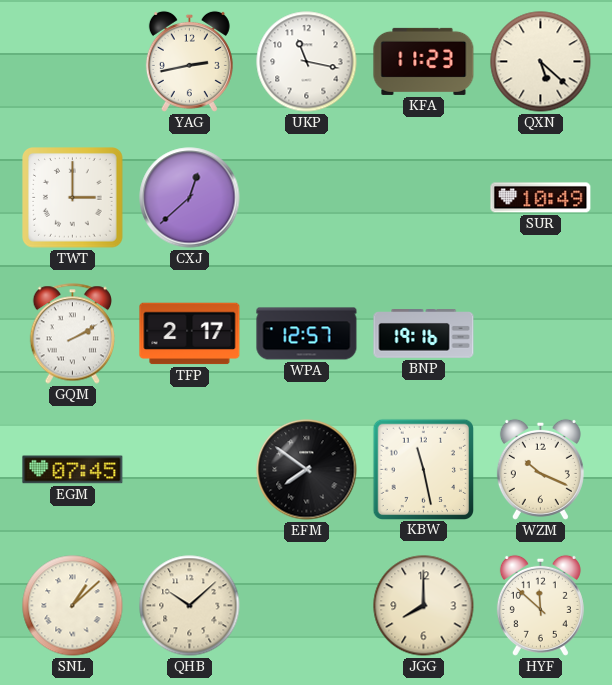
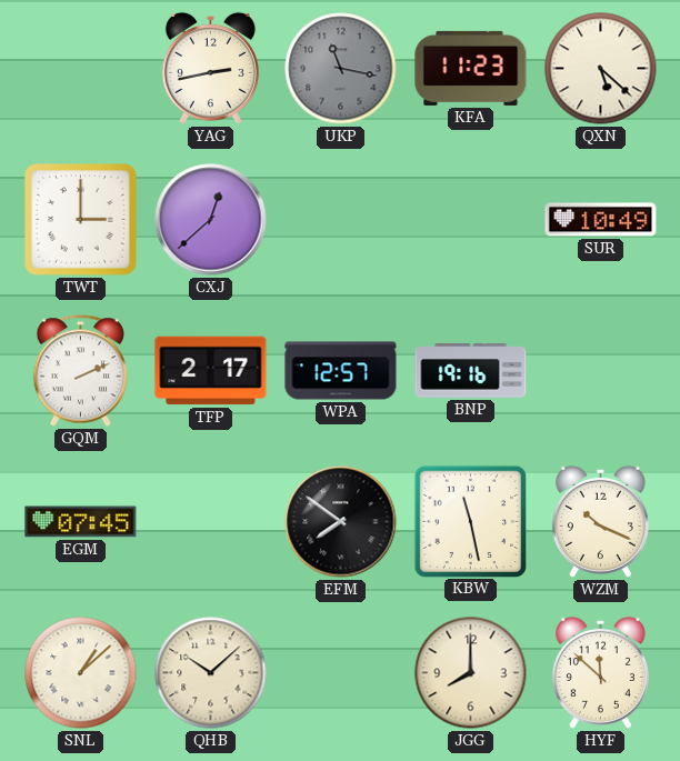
UKP dial: white -> grey
GQM: 2:10 -> 2:11
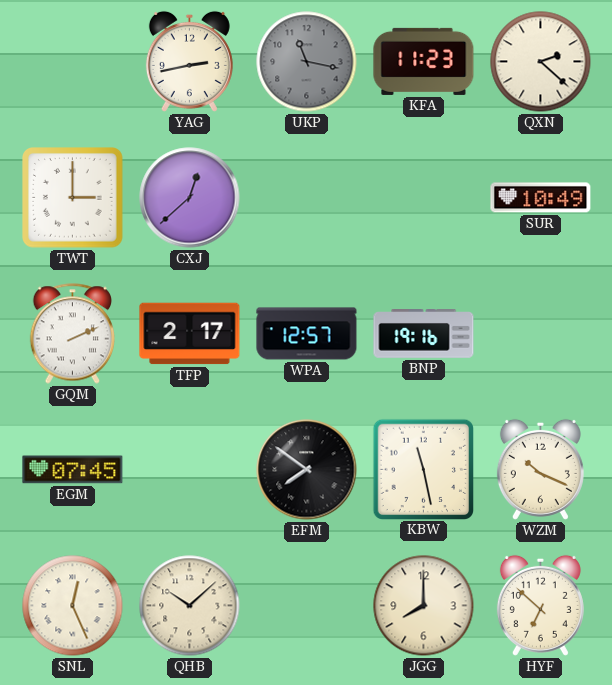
QXN: 5:22 -> 2:22
SNL: 1:08 -> 12:26
HYF: 11:52 -> 6:52
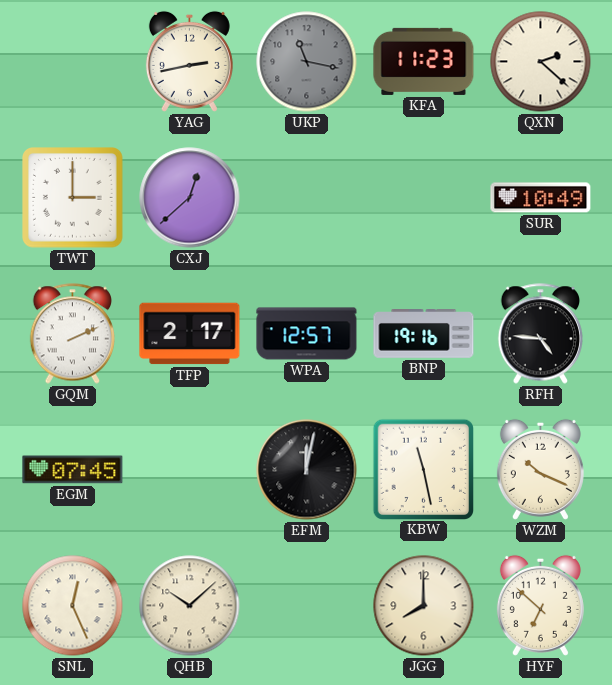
RFH: none -> 4:46
EFM: 7:51 -> 12:02
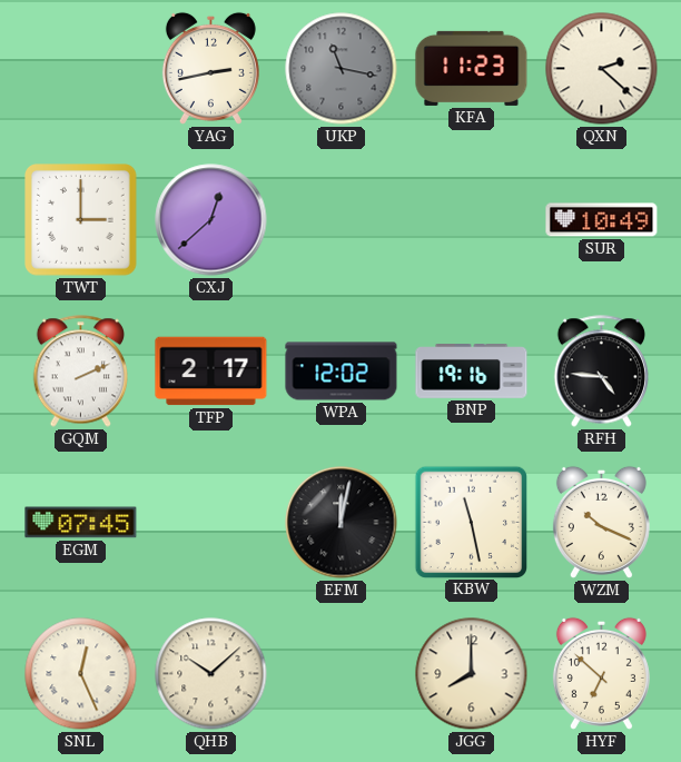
WPA: 12:57 -> 12:02
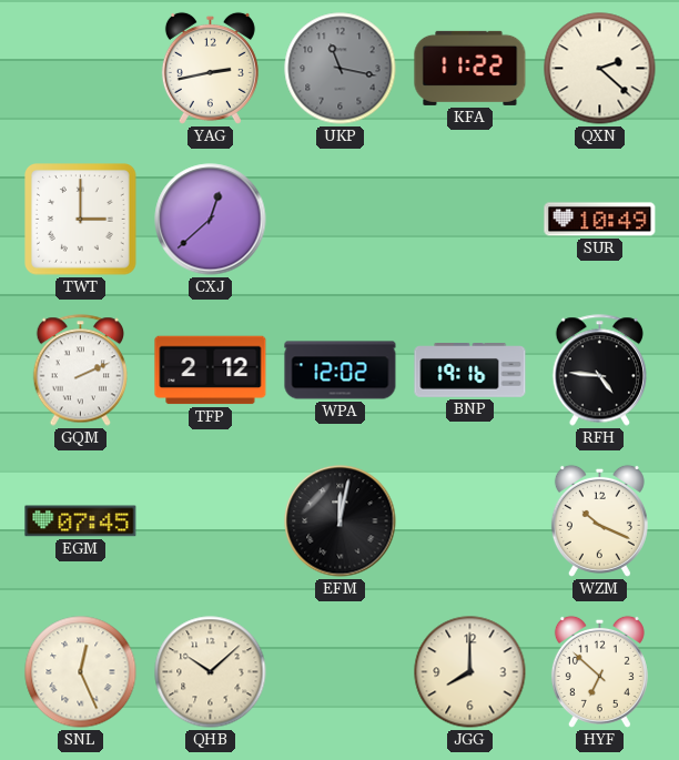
KFA: 11:23 -> 11:22
TFP: 2:17 -> 2:12
KBW: 11:28 -> none
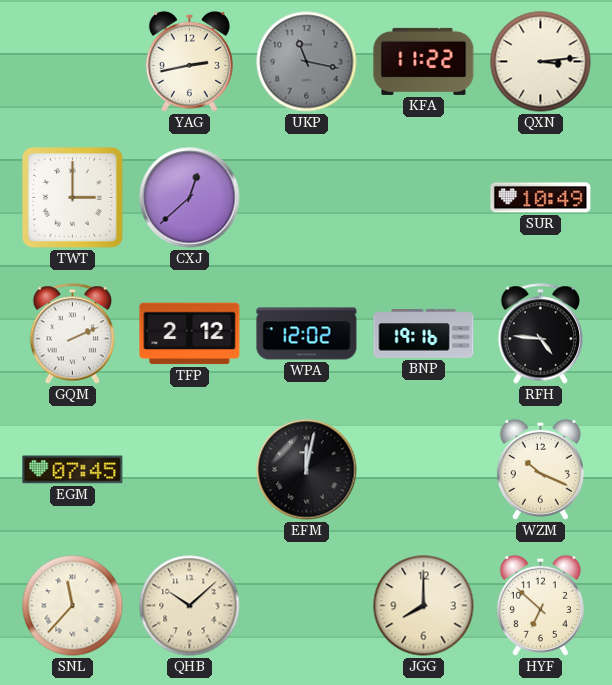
QXN: 2:22 -> 3:14
SNL: 12:26 -> 11:37
